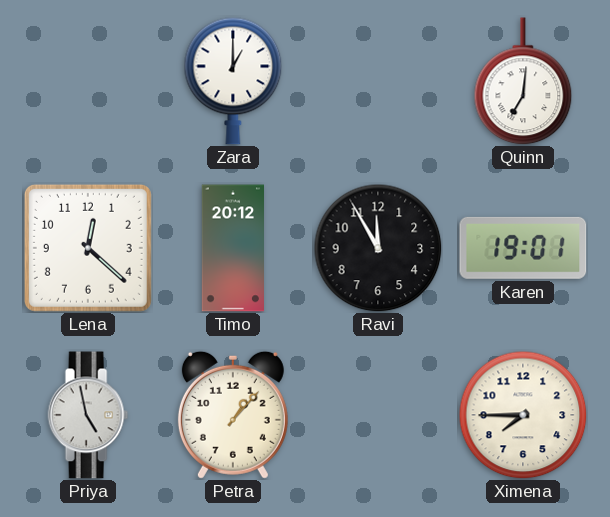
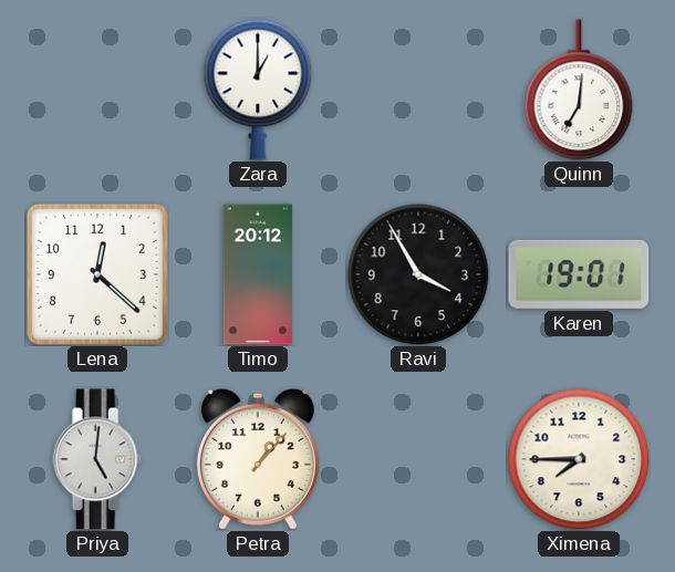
Ravi: 11:55 -> 3:55
Priya: 4:58 -> 5:01
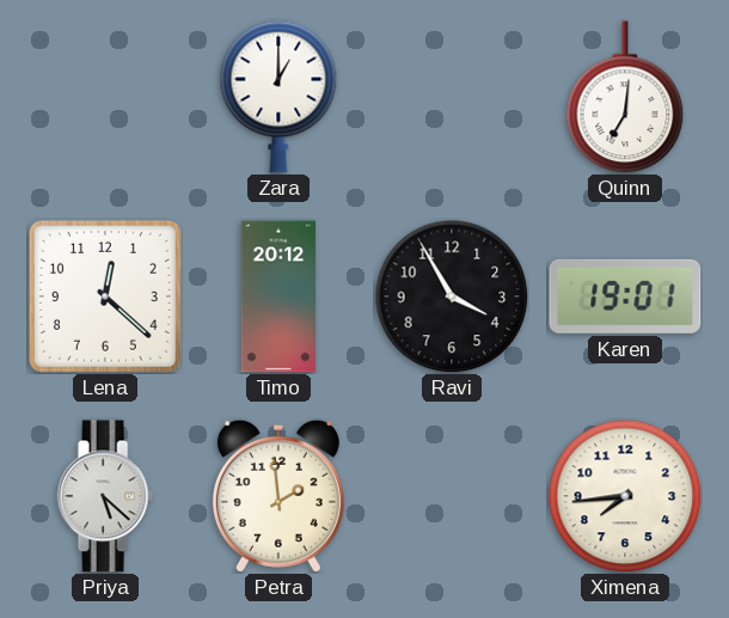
Priya: 5:01 -> 5:22
Petra: 1:07 -> 1:59
Ximena: 7:45 -> 7:44
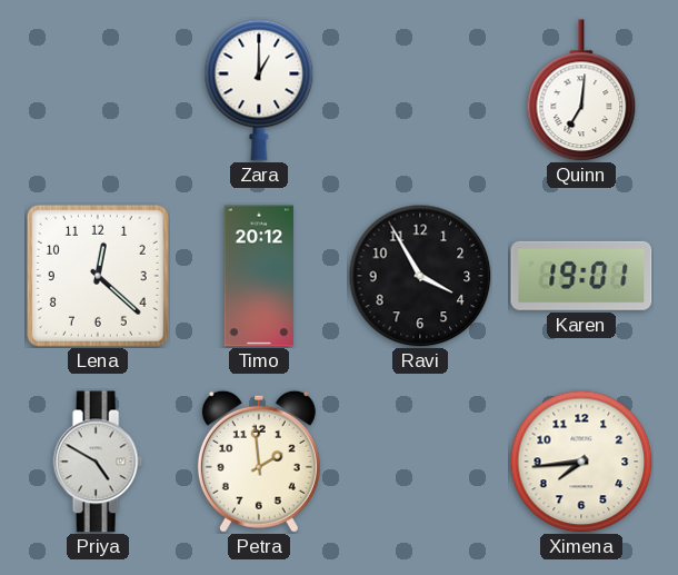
Priya: 5:22 -> 4:50
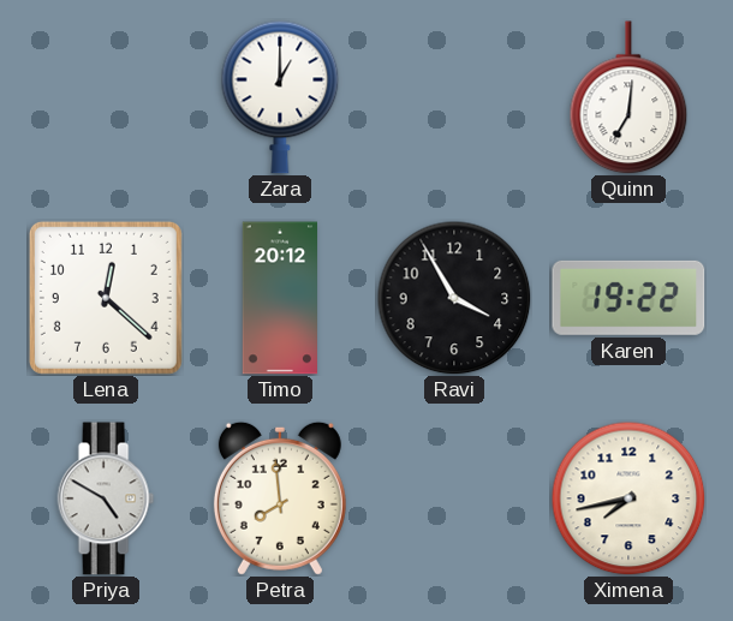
Karen: 19:01 -> 19:22
Petra: 1:59 -> 7:59
Ximena: 7:44 -> 7:43
